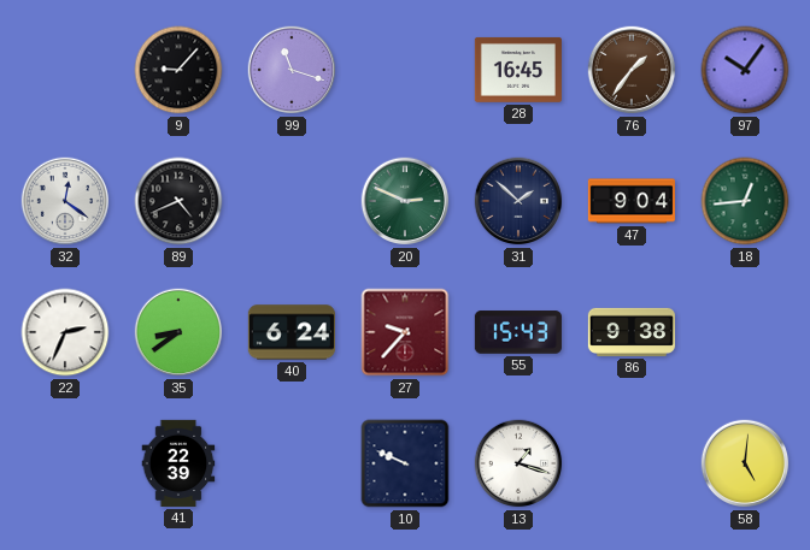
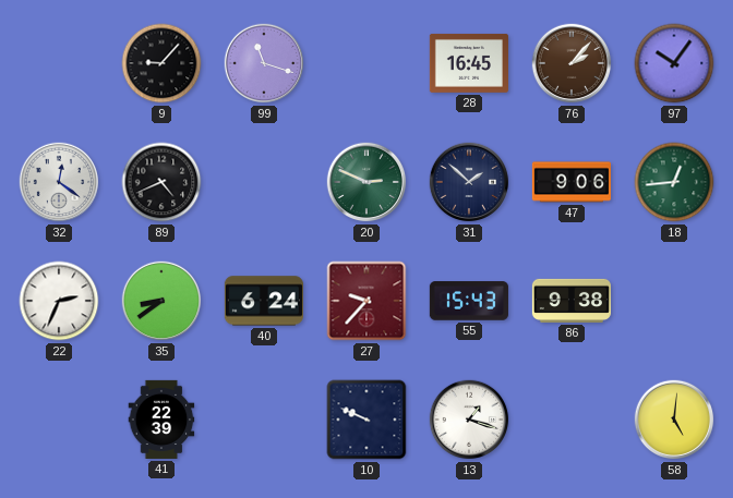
76: 1:36 -> 2:07
47: 9:04 -> 9:06
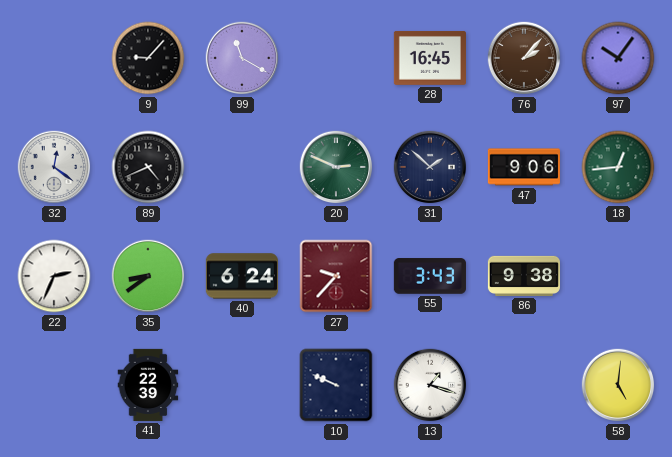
99: 11:18 -> 11:20
55: 15:43 -> 3:43
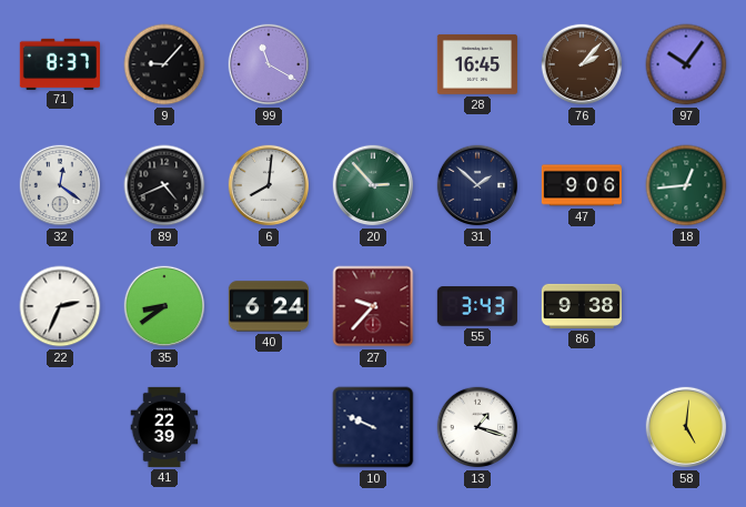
71: none -> 8:37
6: none -> 8:01
20: 2:49 -> 2:53
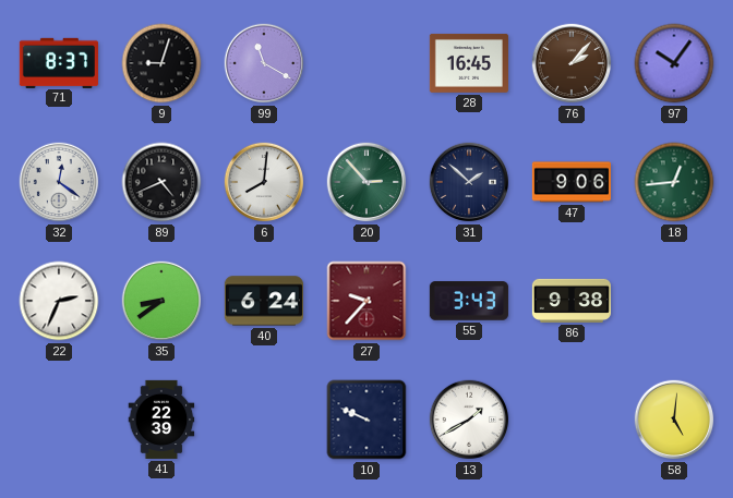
9: 9:07 -> 9:03
13: 1:18 -> 1:40
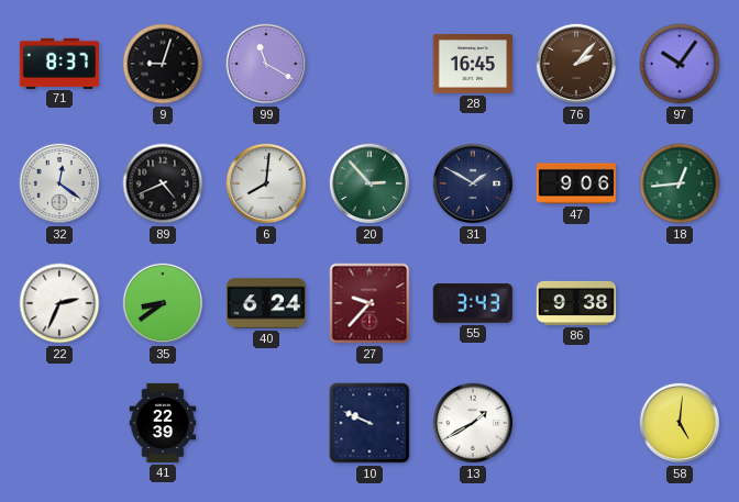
31: 1:52 -> 1:50
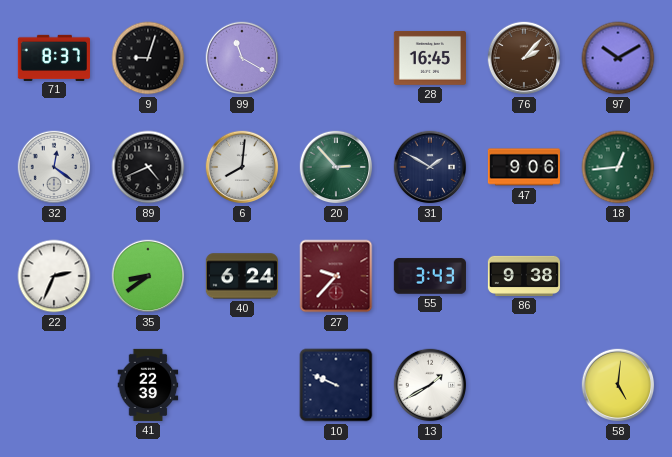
97: 10:06 -> 10:10
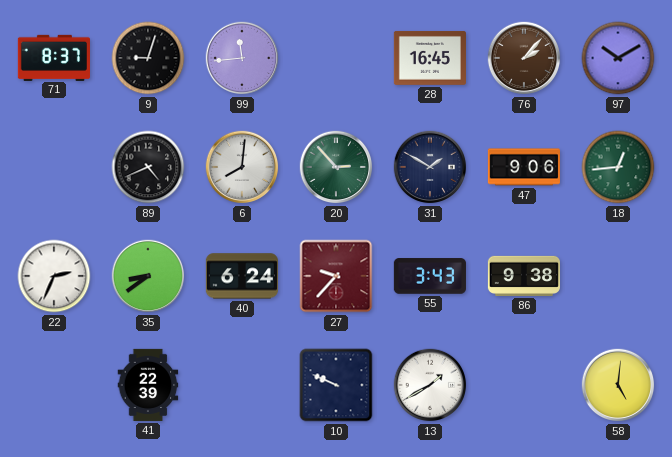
99: 11:20 -> 11:44
32: 12:21 -> none
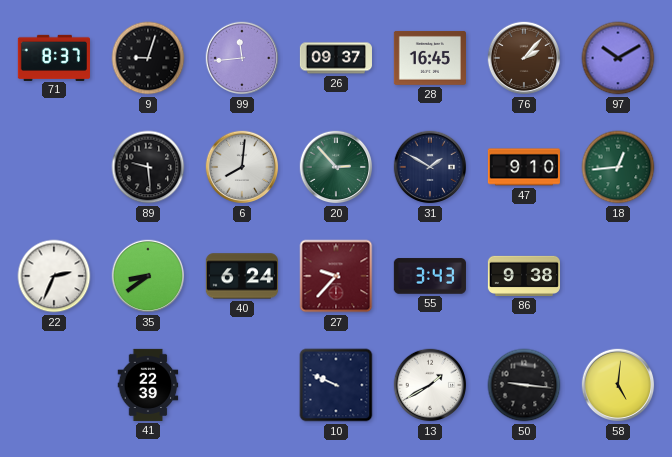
26: none -> 09:37
89: 4:41 -> 9:29
47: 9:06 -> 9:10
50: none -> 9:16
